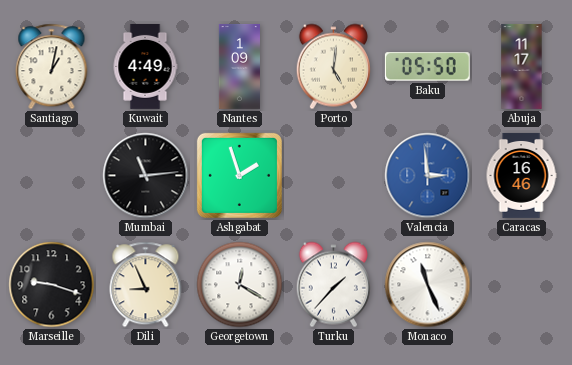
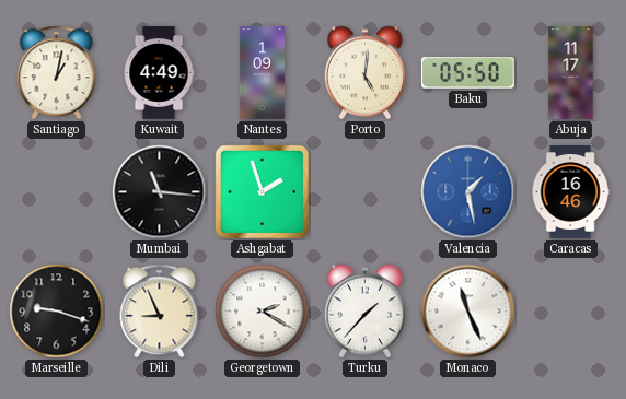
Mumbai: 11:14 -> 11:16
Valencia: 2:59 -> 1:28
Georgetown: 12:20 -> 2:20
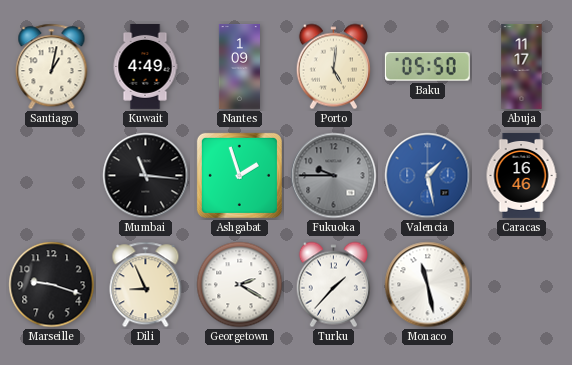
Fukuoka: none -> 9:45
Monaco: 11:26 -> 11:28
